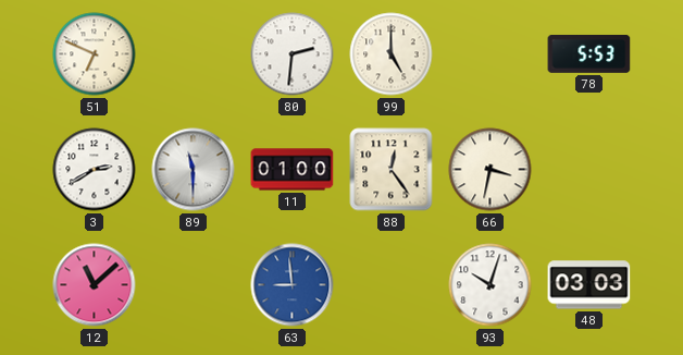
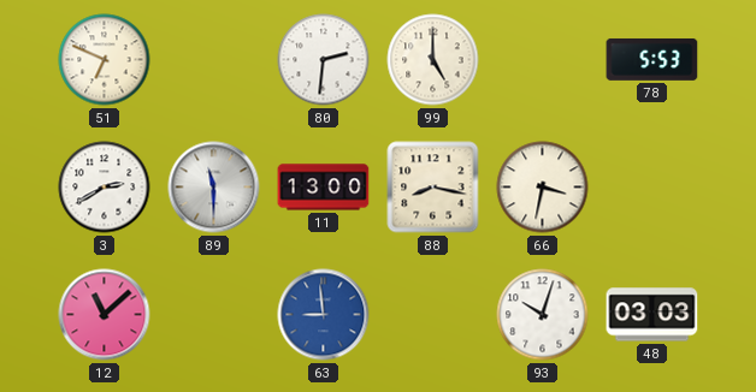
11: 01:00 -> 13:00
88: 12:24 -> 8:17
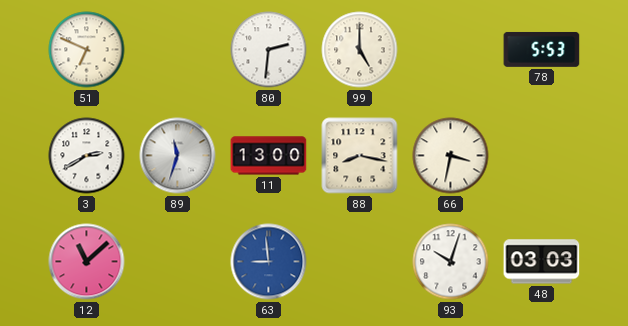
89: 11:30 -> 11:33
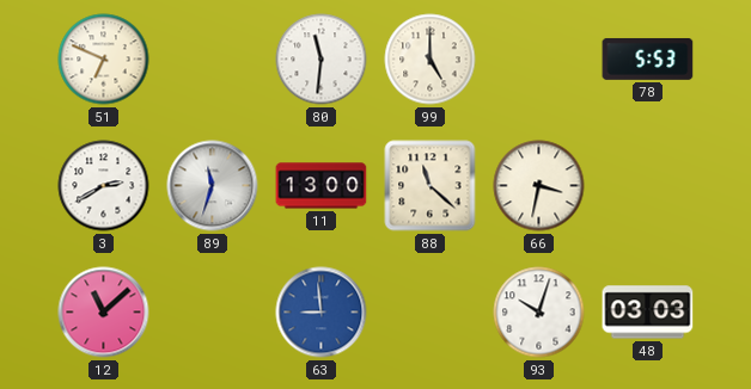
80: 2:31 -> 11:31
88: 8:17 -> 11:22
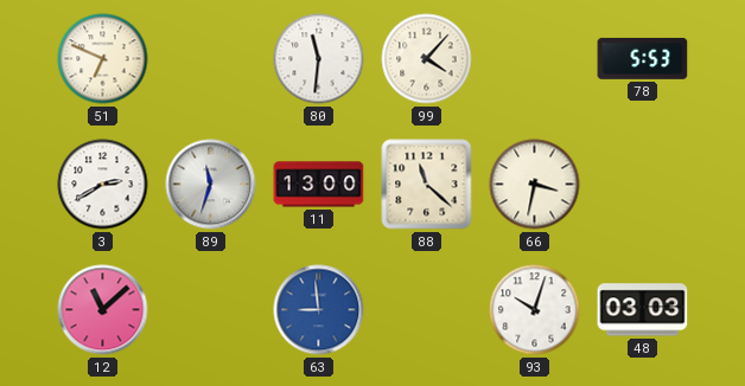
99: 5:00 -> 4:07
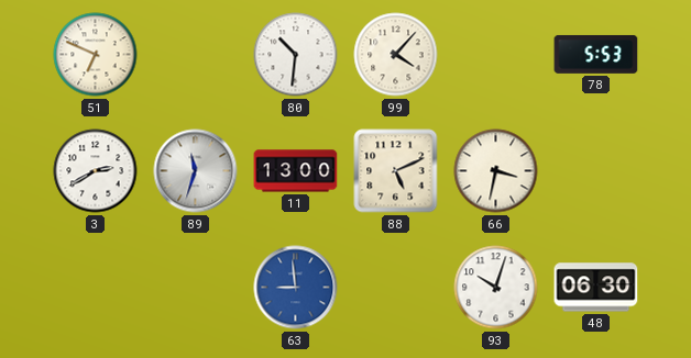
80: 11:31 -> 10:31
88: 11:22 -> 5:11
12: 11:08 -> none
48: 03:03 -> 06:30
